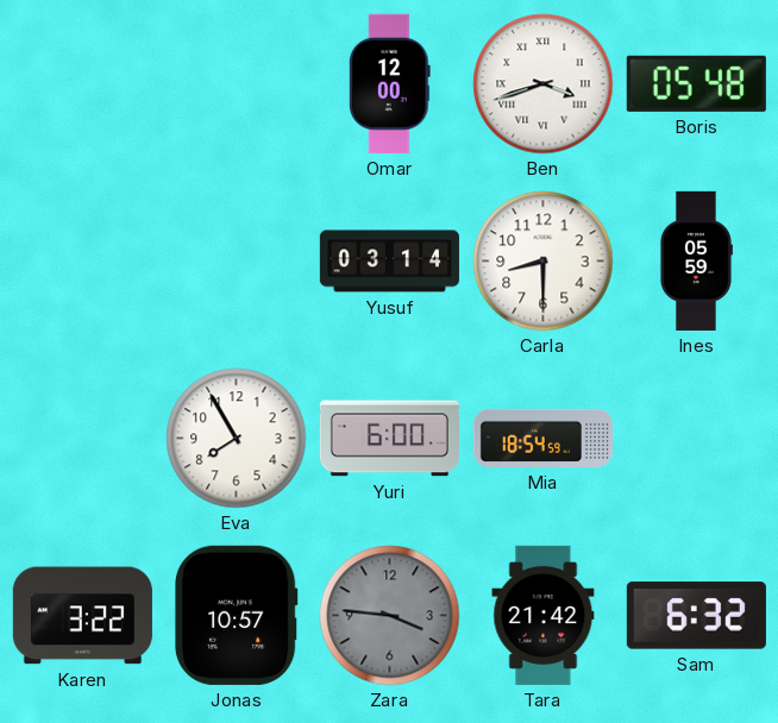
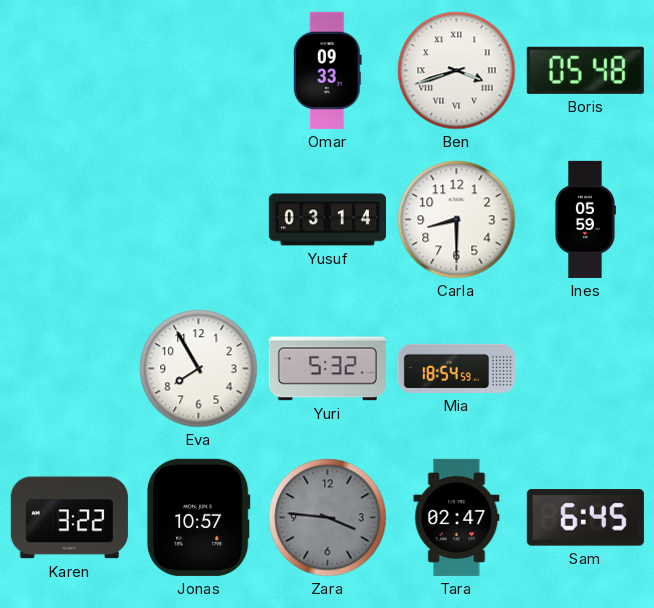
Omar: 12:00 -> 09:33
Yuri: 6:00 -> 5:32
Tara: 21:42 -> 02:47
Sam: 6:32 -> 6:45
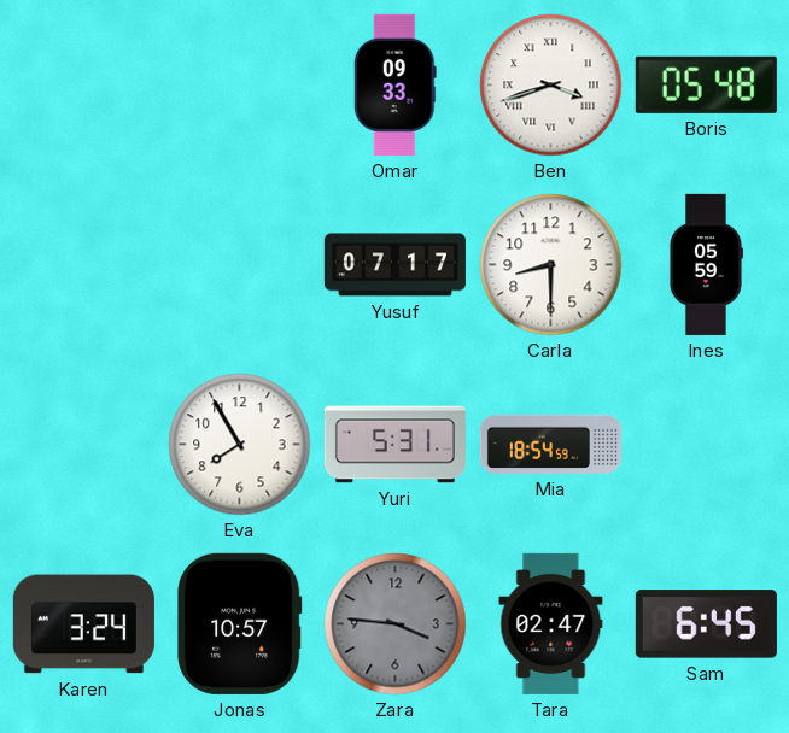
Yusuf: 03:14 -> 07:17
Yuri: 5:32 -> 5:31
Karen: 3:22 -> 3:24
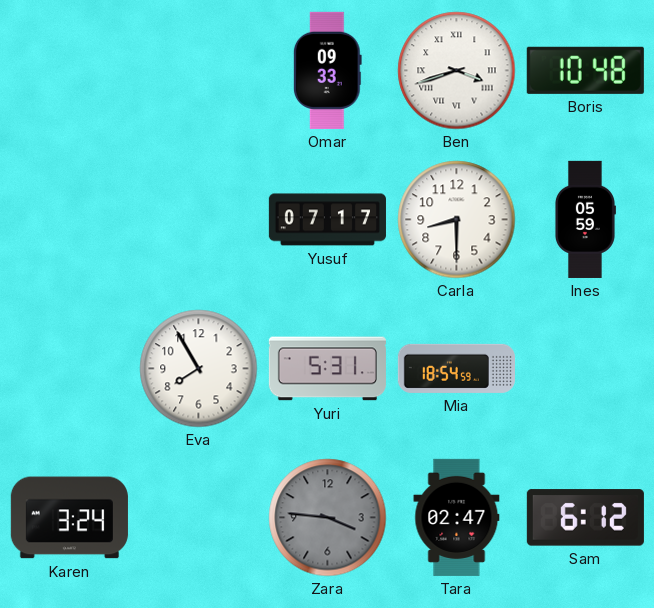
Boris: 05:48 -> 10:48
Jonas: 10:57 -> none
Sam: 6:45 -> 6:12
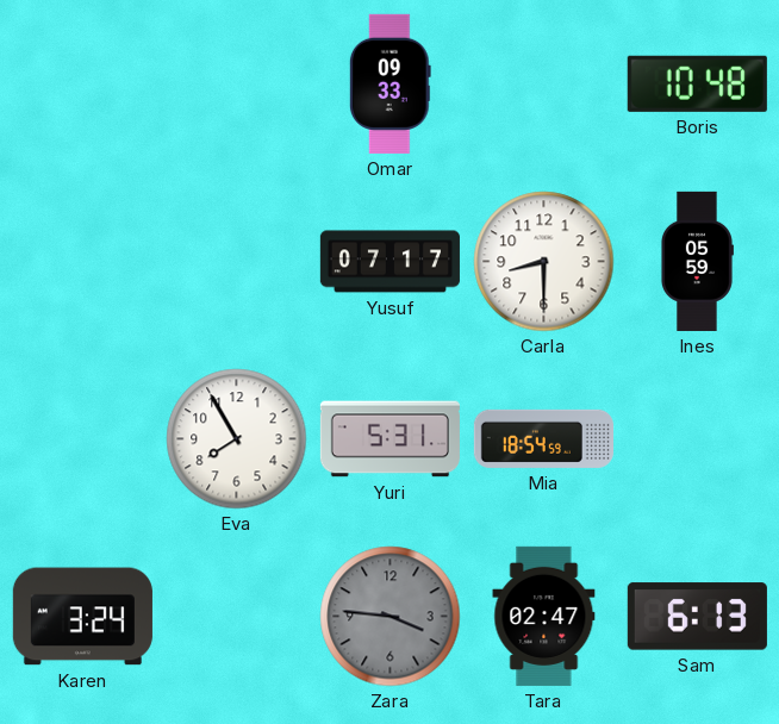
Ben: 3:42 -> none
Sam: 6:12 -> 6:13
